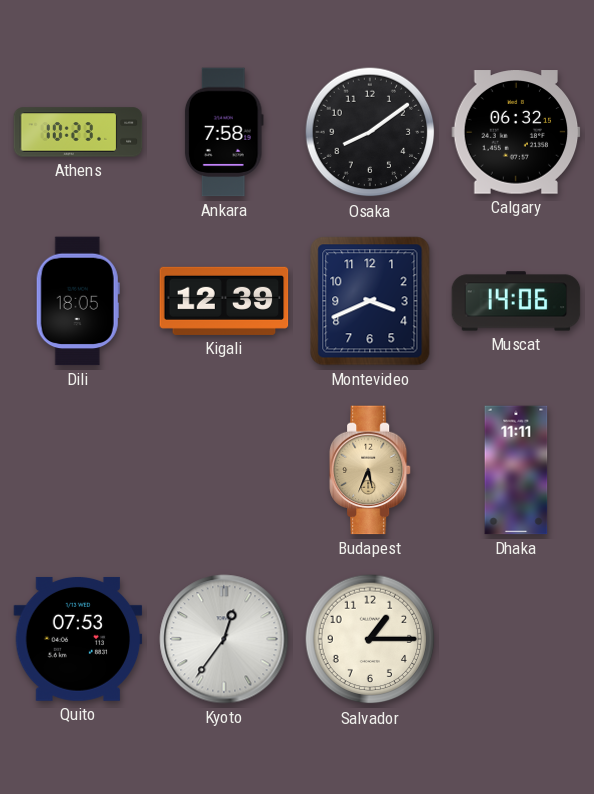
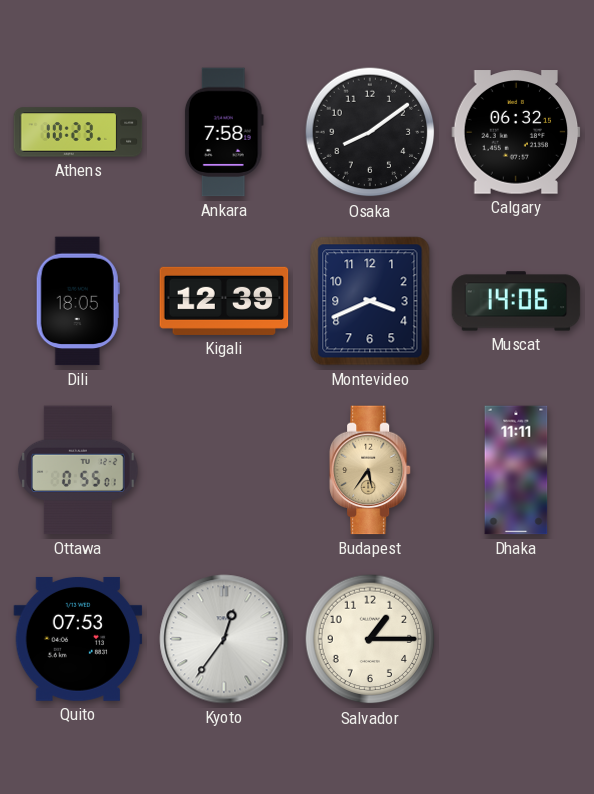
Ottawa: none -> 0:55
Budapest: 5:34 -> 5:36
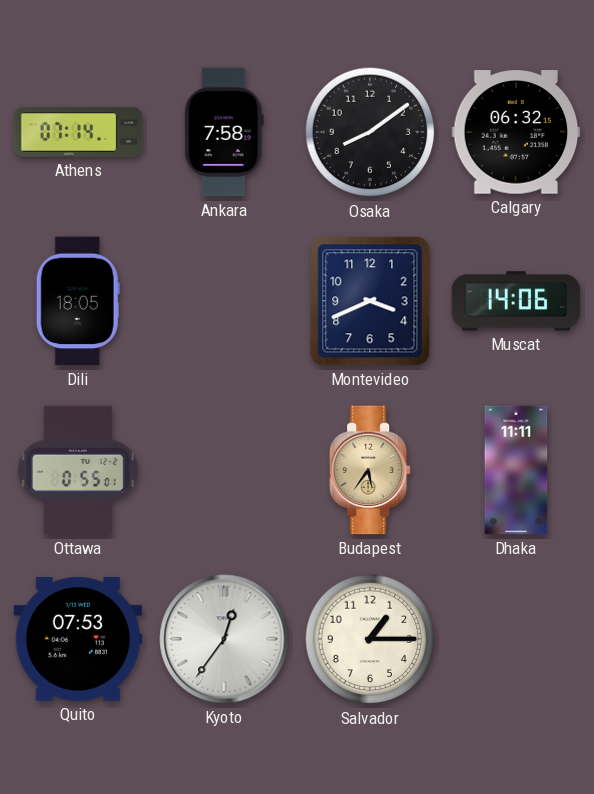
Athens: 10:23 -> 07:14
Kigali: 12:39 -> none
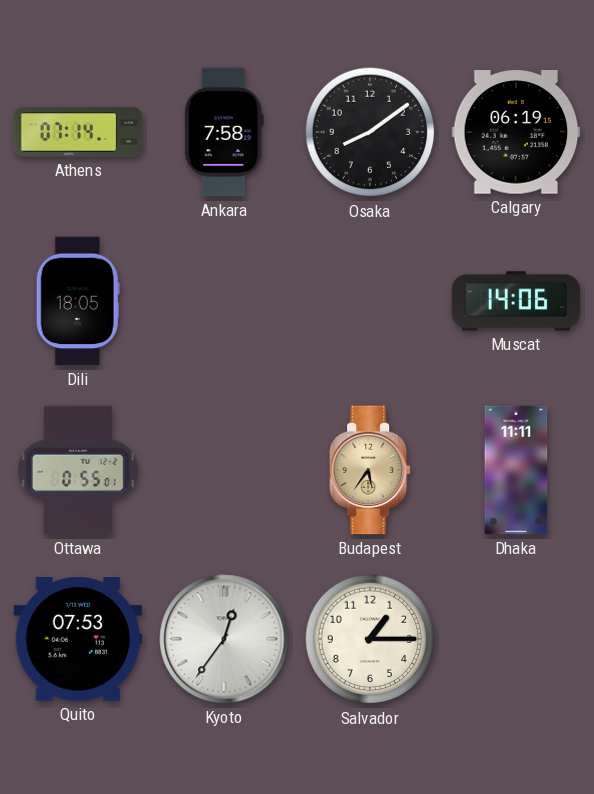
Calgary: 06:32 -> 06:19
Montevideo: 3:41 -> none
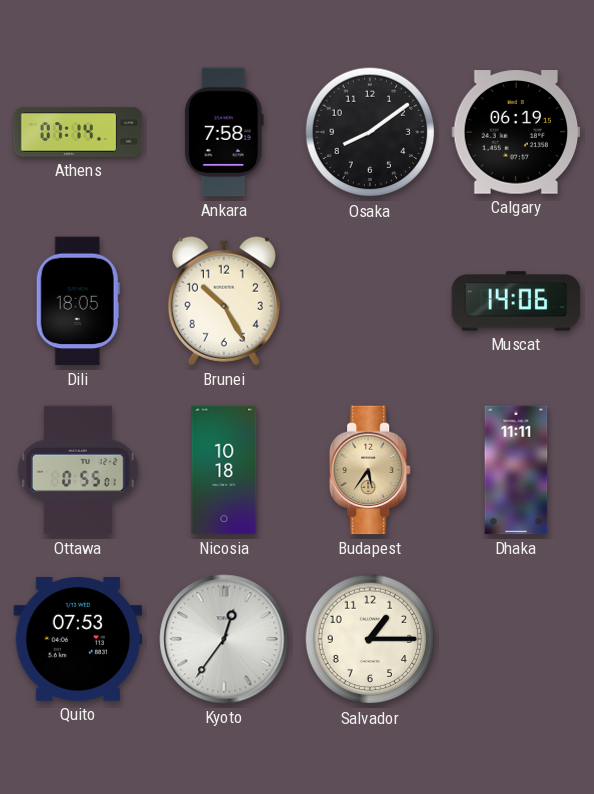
Brunei: none -> 10:25
Nicosia: none -> 10:18
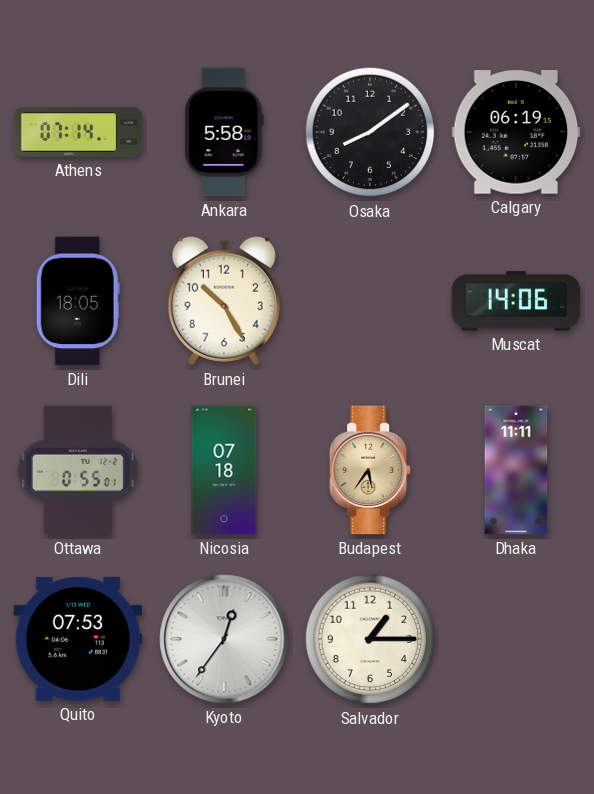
Ankara: 7:58 -> 5:58
Nicosia: 10:18 -> 07:18
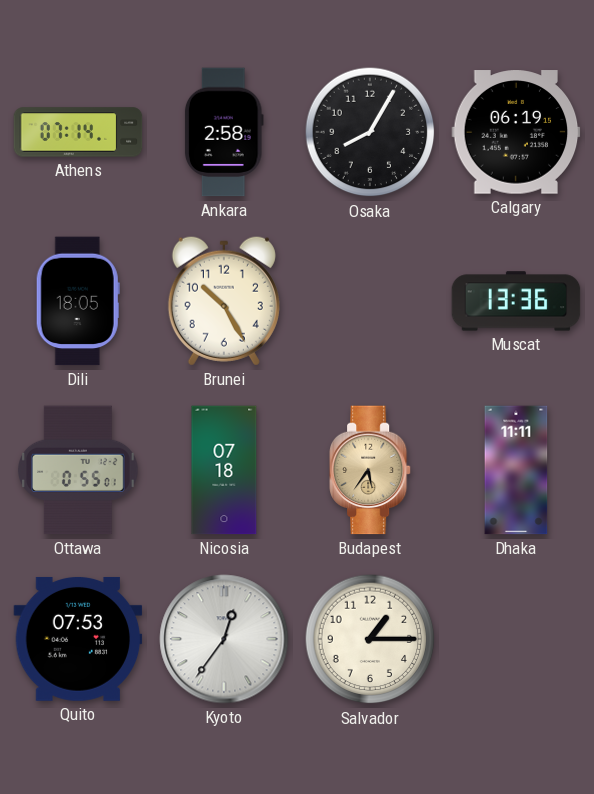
Ankara: 5:58 -> 2:58
Osaka: 8:09 -> 8:05
Muscat: 14:06 -> 13:36
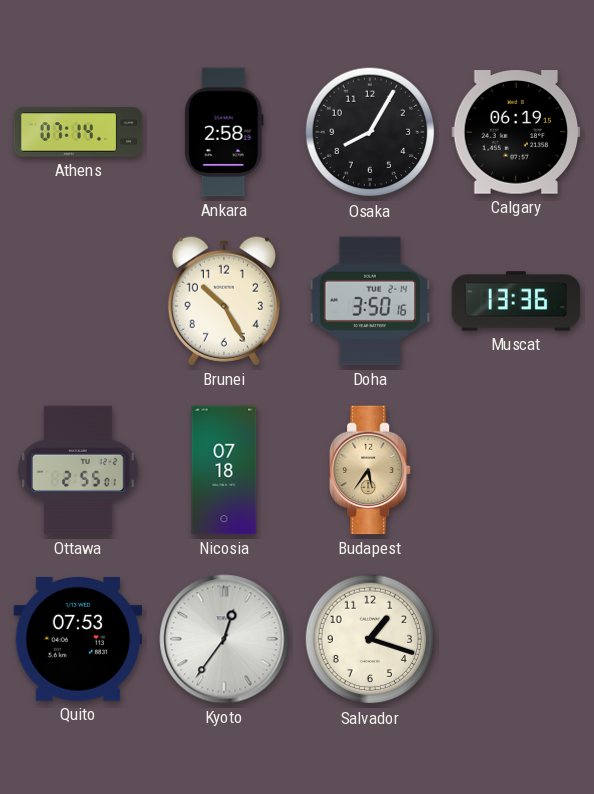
Dili: 18:05 -> none
Doha: none -> 3:50
Ottawa: 0:55 -> 2:55
Dhaka: 11:11 -> none
Salvador: 1:15 -> 1:18
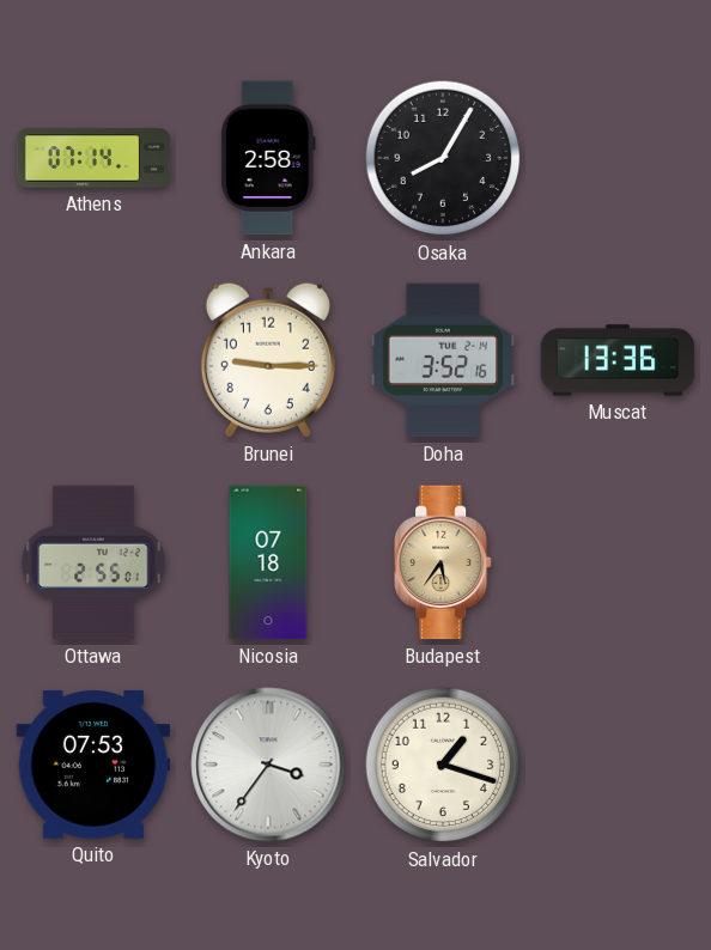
Calgary: 06:19 -> none
Brunei: 10:25 -> 9:15
Doha: 3:50 -> 3:52
Kyoto: 12:36 -> 3:36
